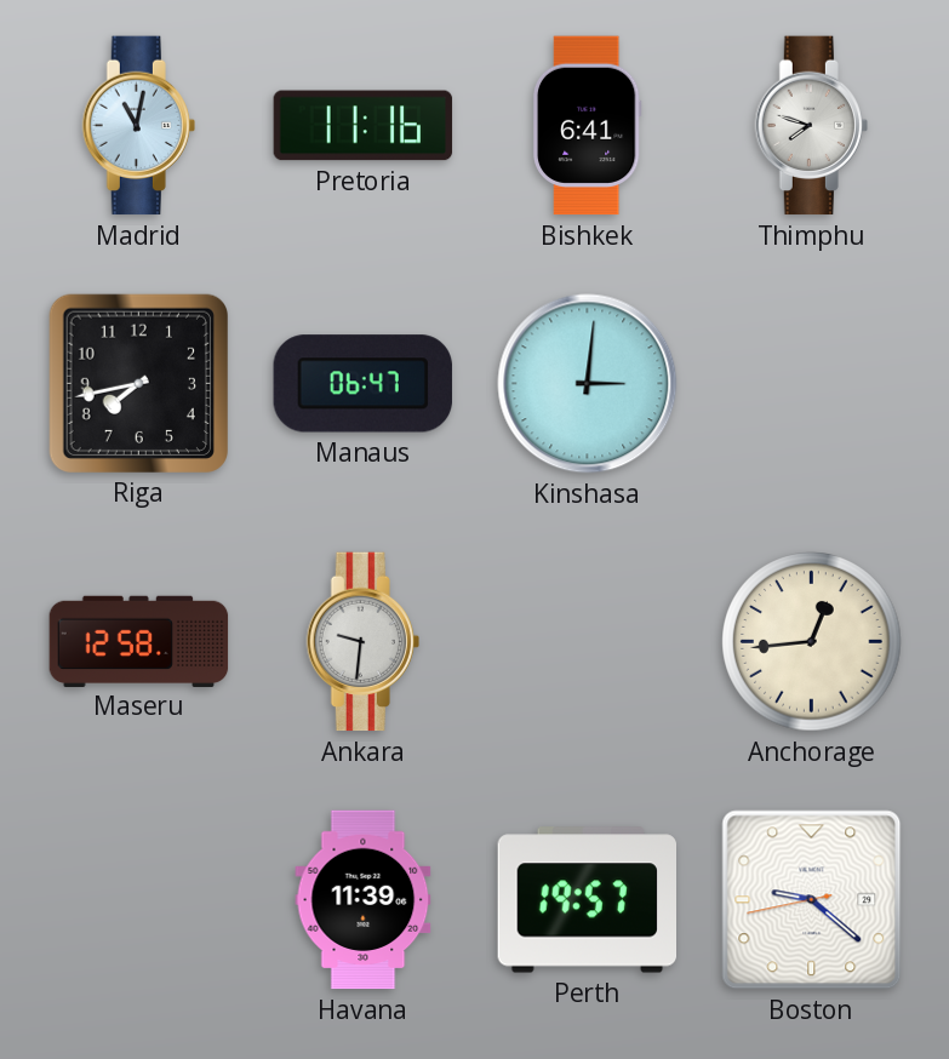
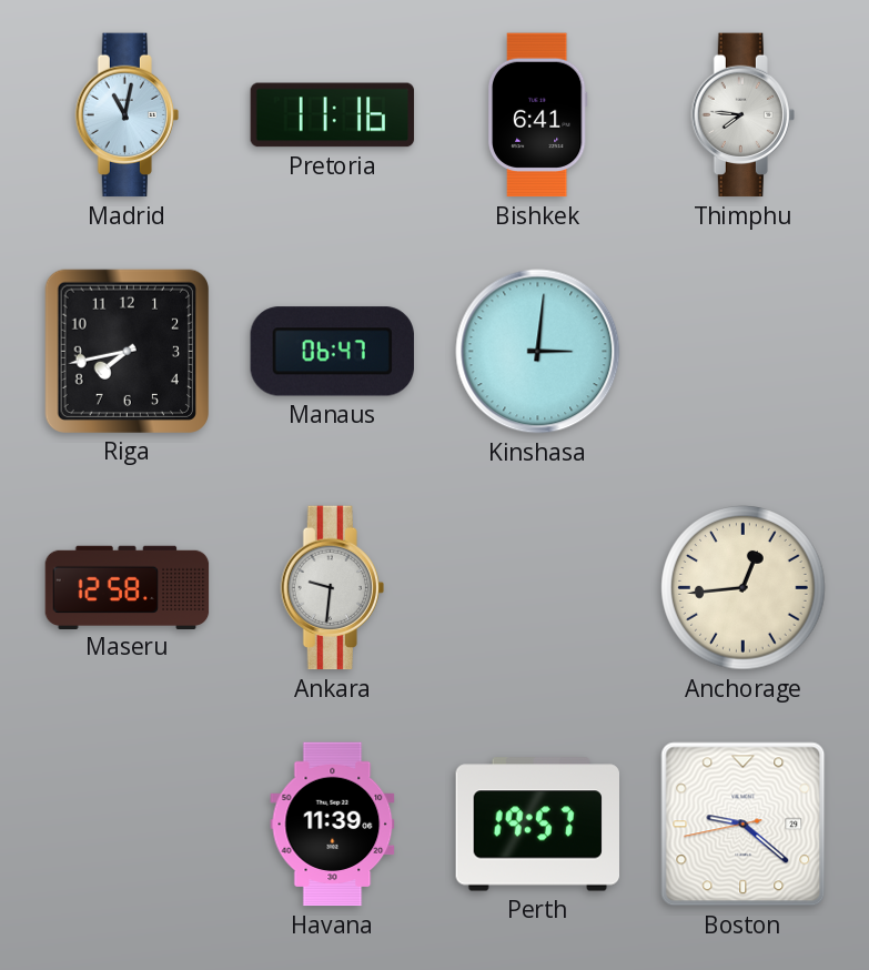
Thimphu: 7:48 -> 7:46
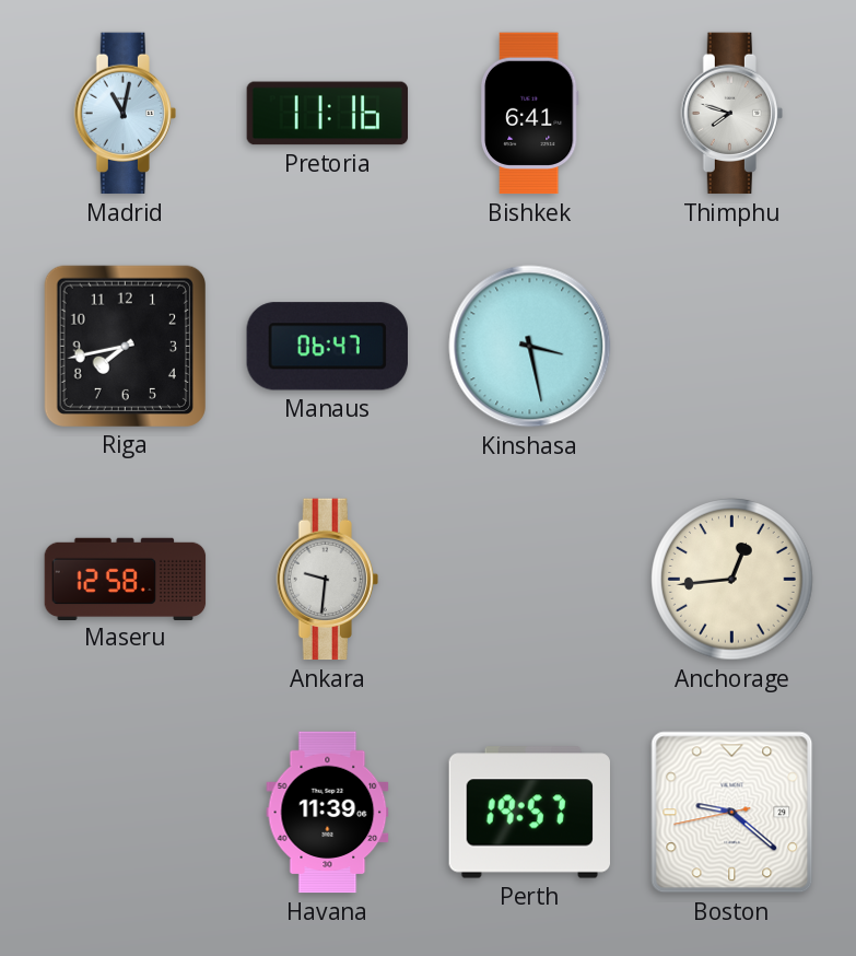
Thimphu: 7:46 -> 7:48
Kinshasa: 3:01 -> 3:28
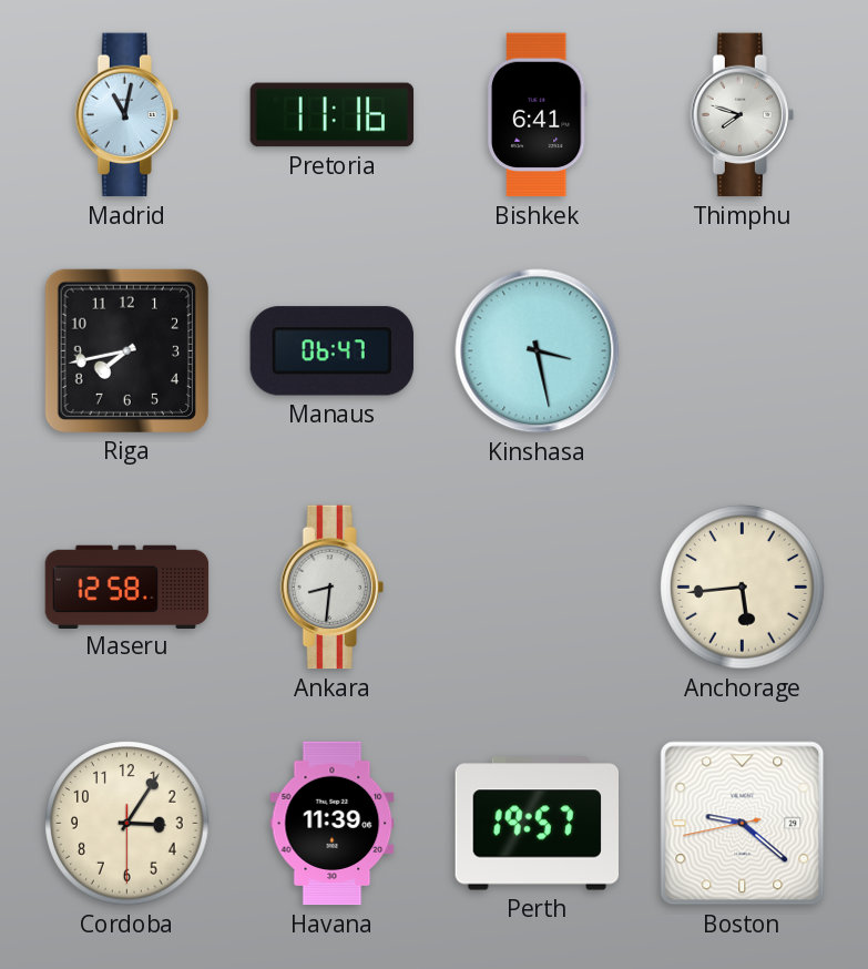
Ankara: 9:31 -> 8:31
Anchorage: 12:44 -> 5:44
Cordoba: none -> 3:05
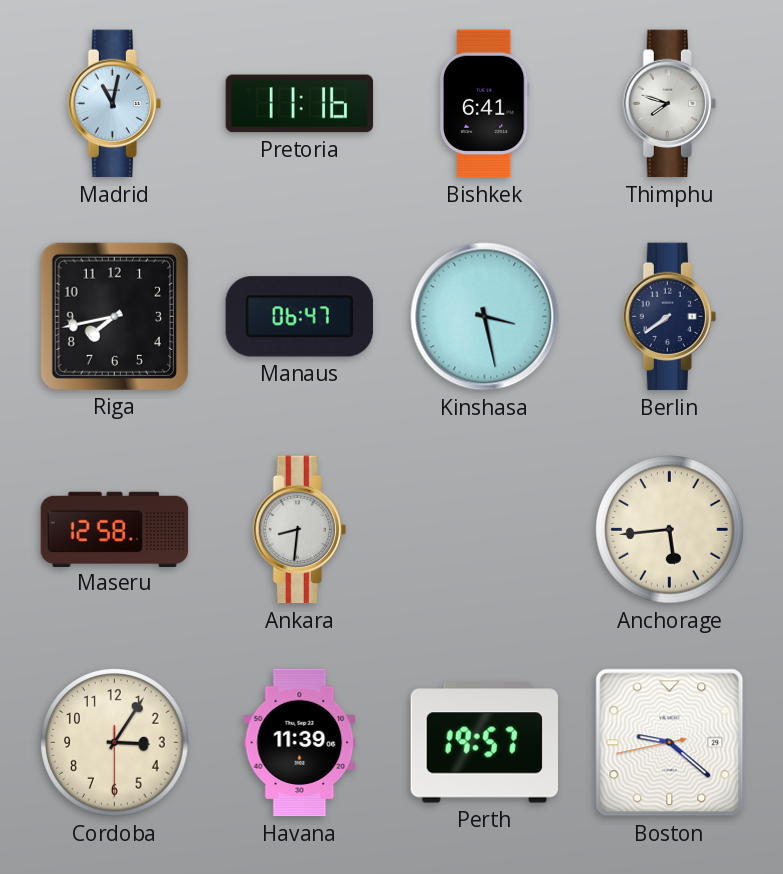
Berlin: none -> 7:39
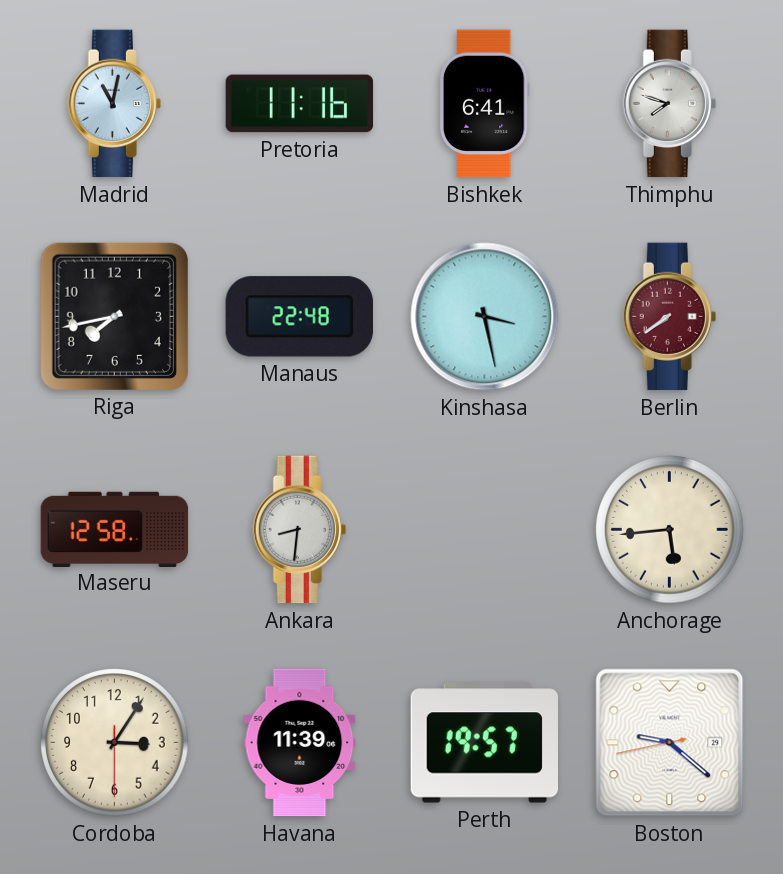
Manaus: 06:47 -> 22:48
Berlin dial: navy -> burgundy
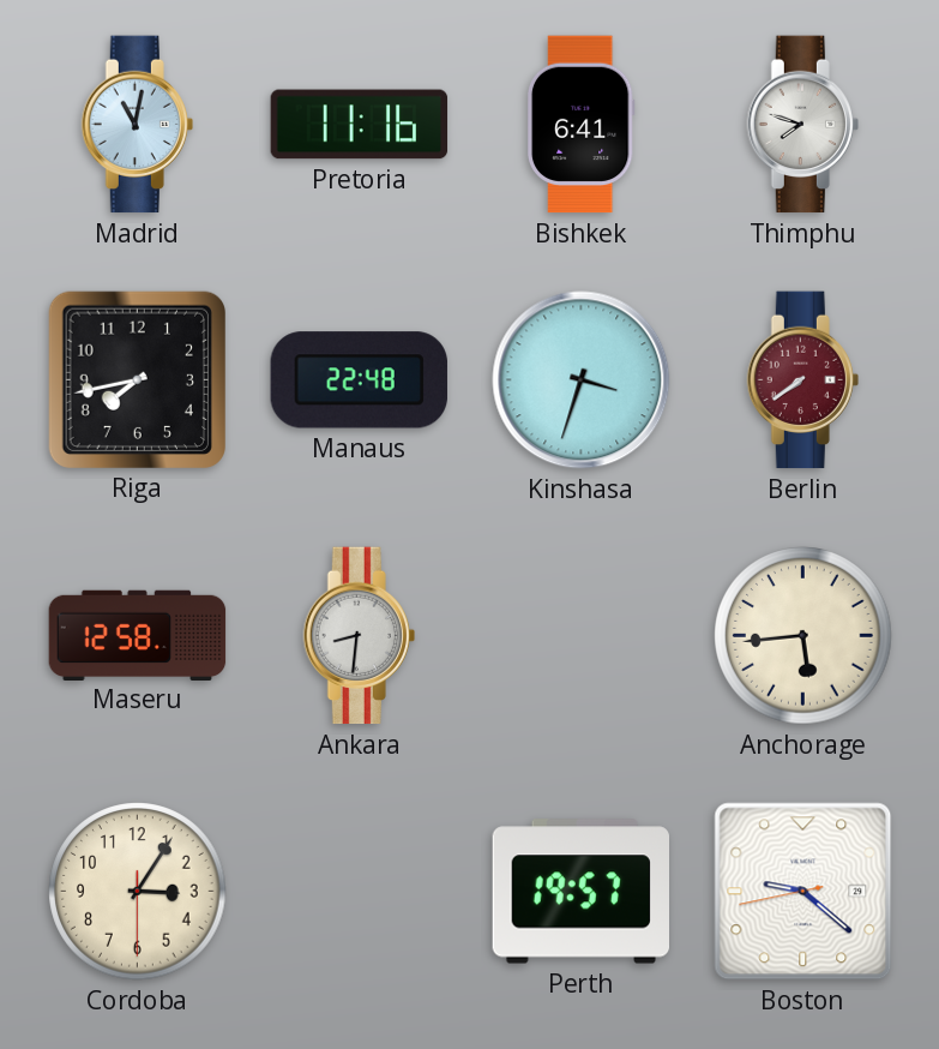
Kinshasa: 3:28 -> 3:33
Havana: 11:39 -> none
